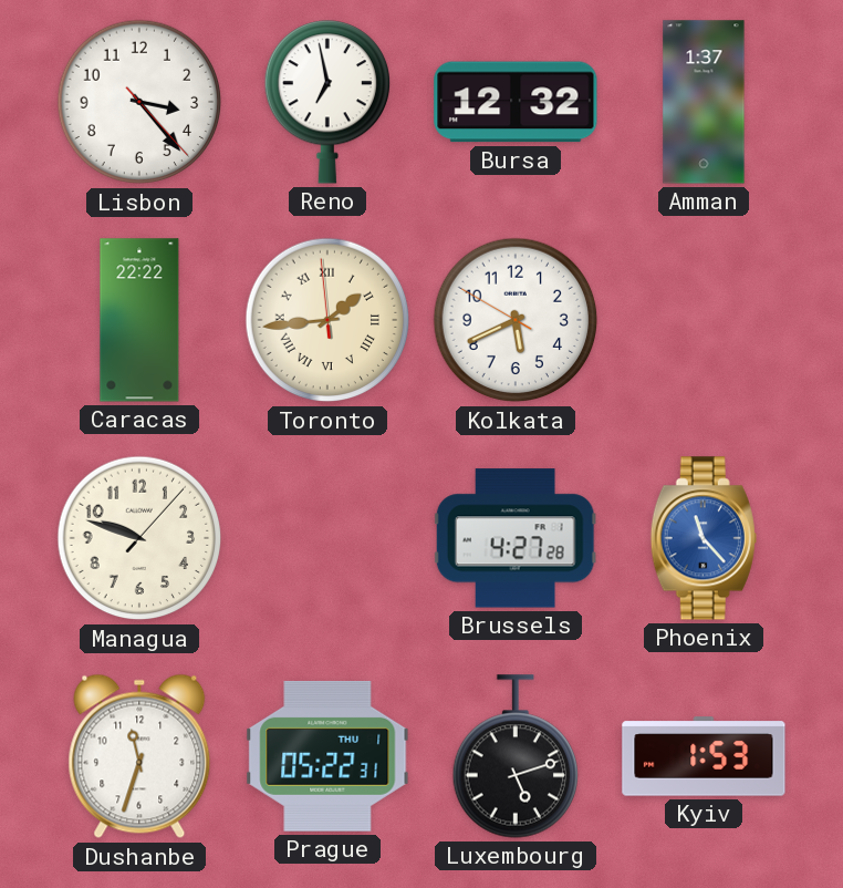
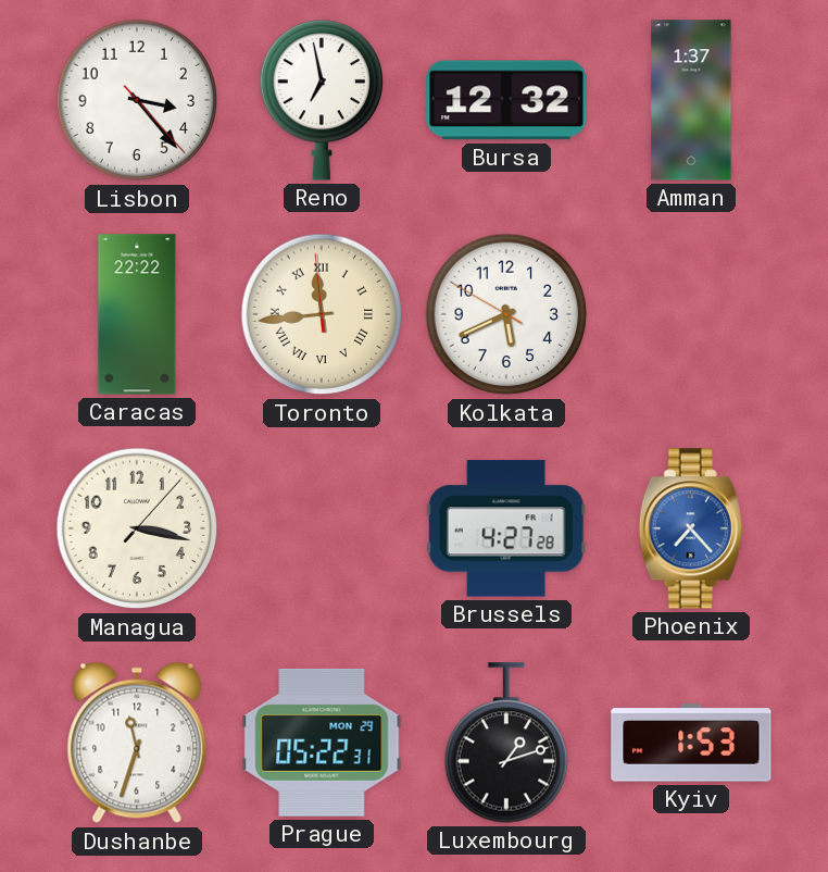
Toronto: 1:43 -> 11:43
Managua: 9:48 -> 3:17
Phoenix: 11:23 -> 7:23
Prague date: THU 1 -> MON 29
Luxembourg: 5:12 -> 1:12
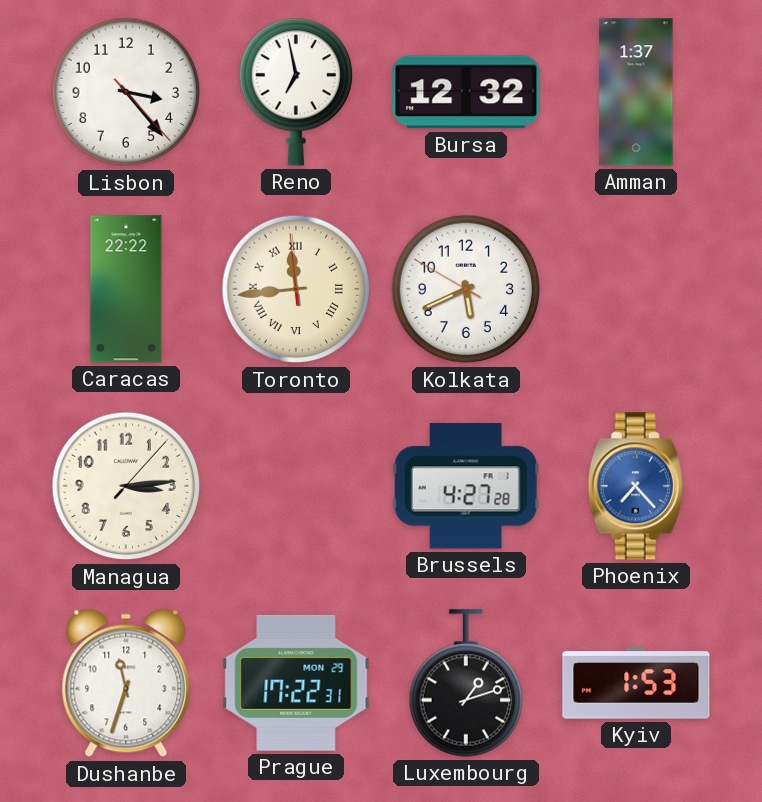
Managua: 3:17 -> 3:14
Prague: 05:22 -> 17:22
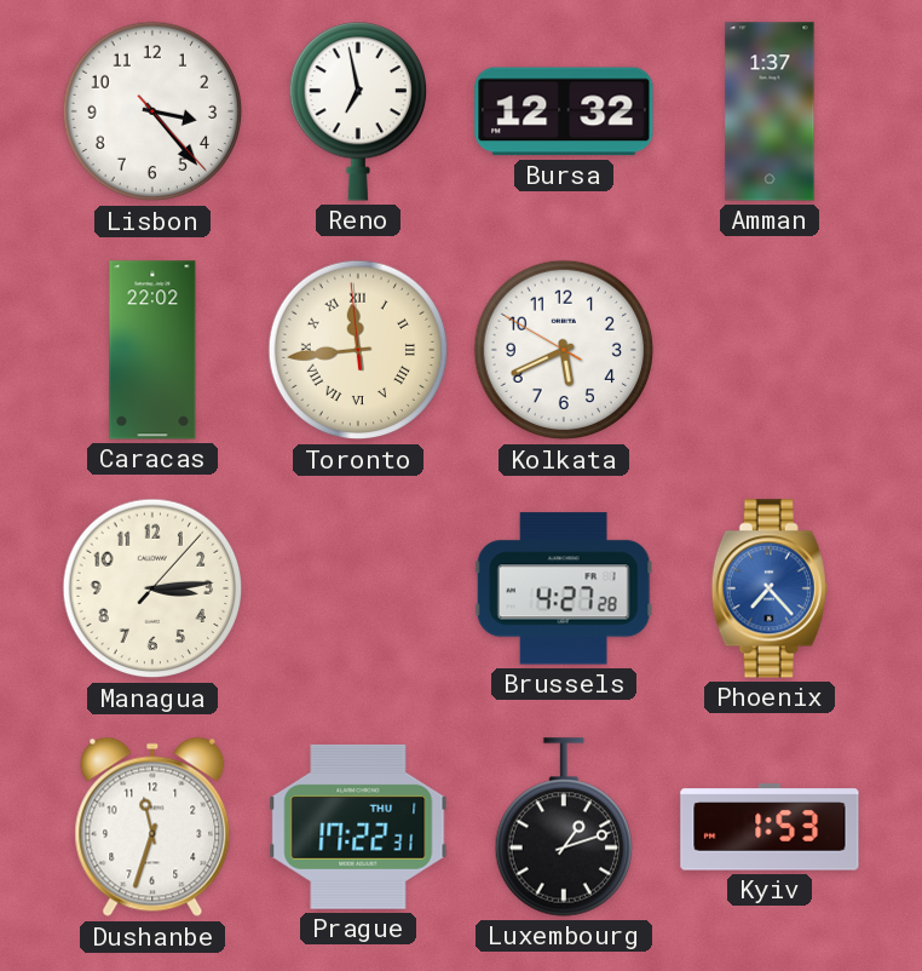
Caracas: 22:22 -> 22:02
Prague date: MON 29 -> THU 1
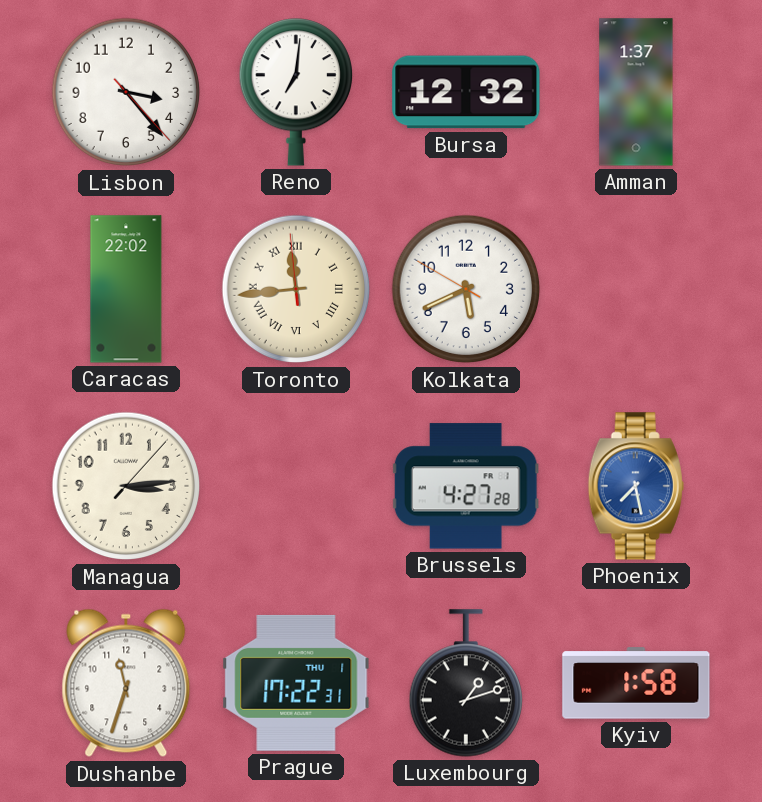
Reno: 6:58 -> 7:01
Phoenix: 7:23 -> 7:28
Kyiv: 1:53 -> 1:58
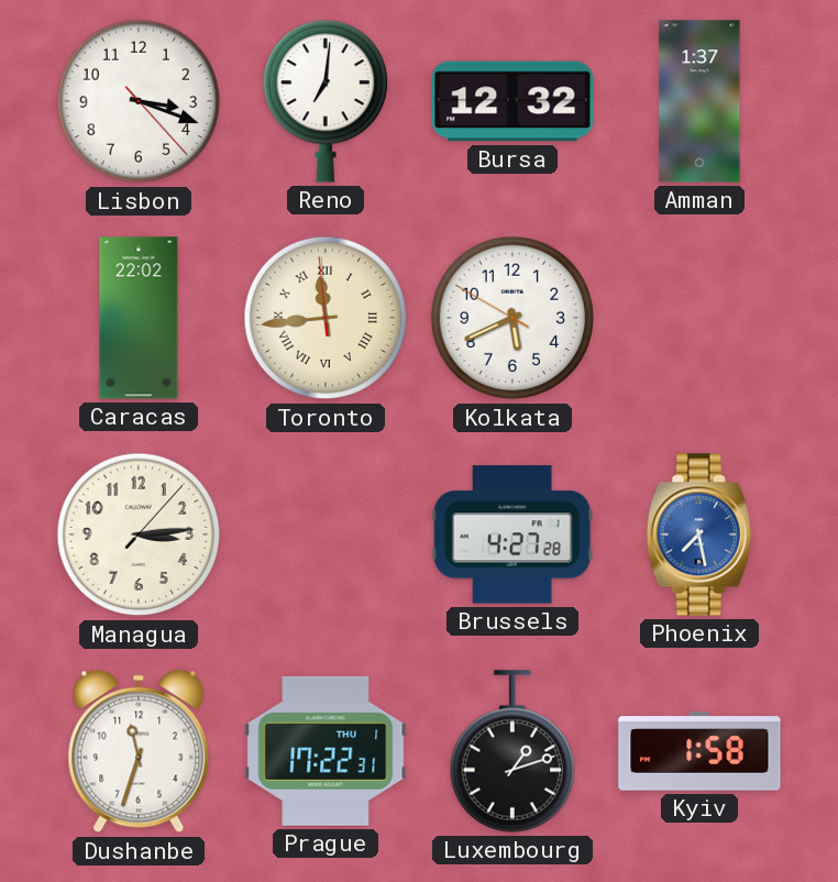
Lisbon: 3:23 -> 3:18
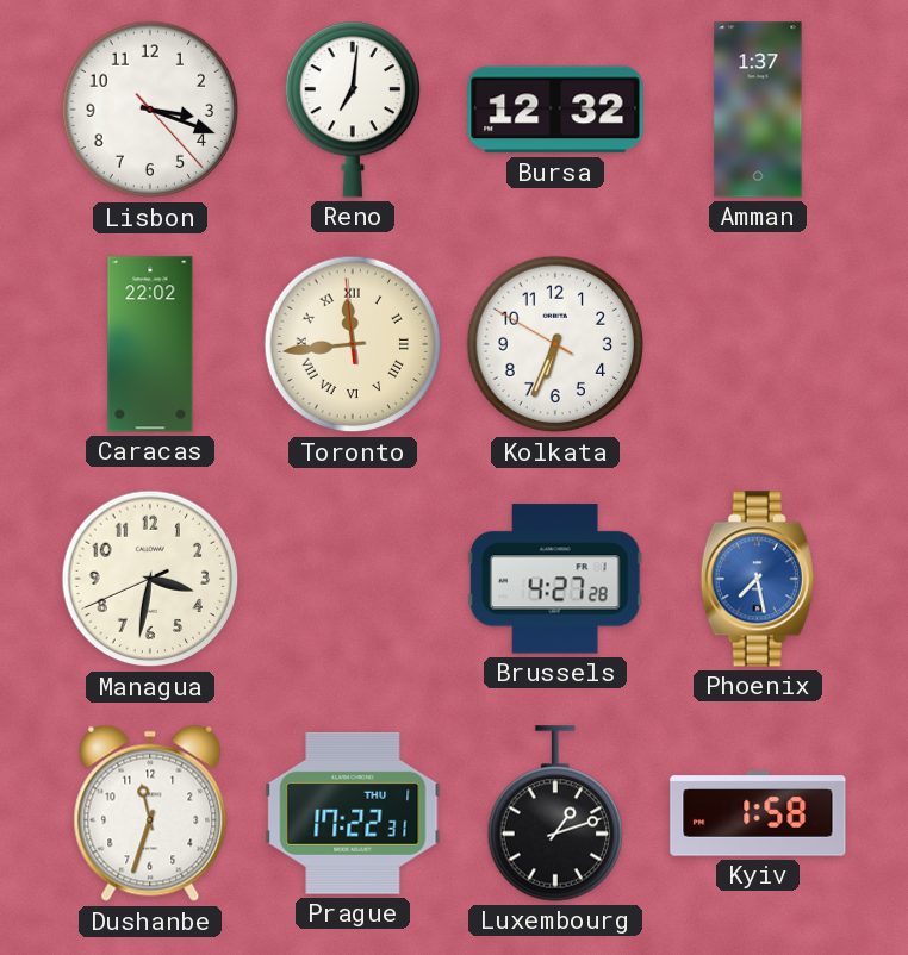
Kolkata: 5:40 -> 6:33
Managua: 3:14 -> 3:31
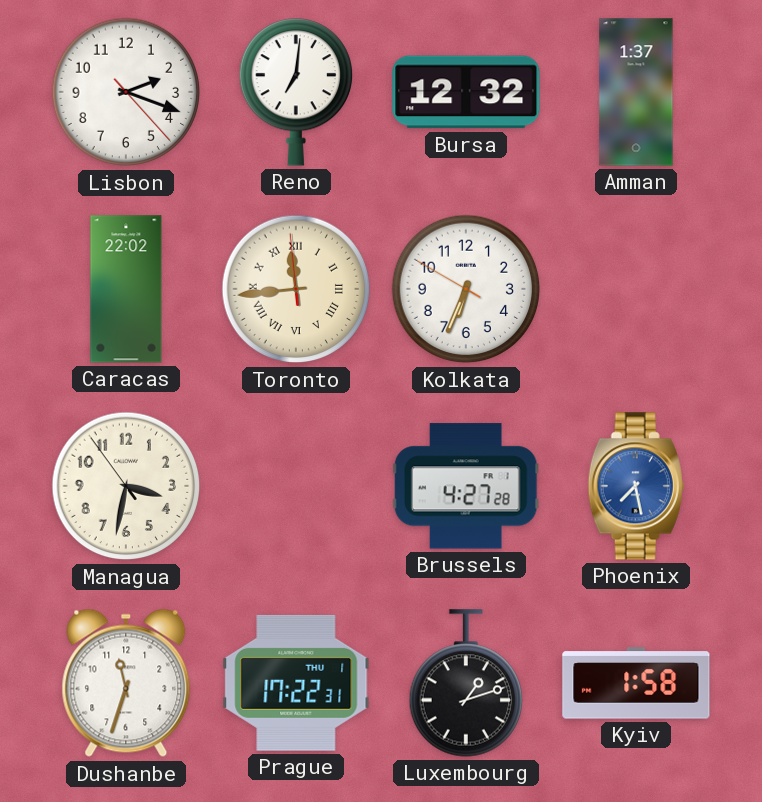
Lisbon: 3:18 -> 2:18
Managua: 3:31:41 -> 3:31:54
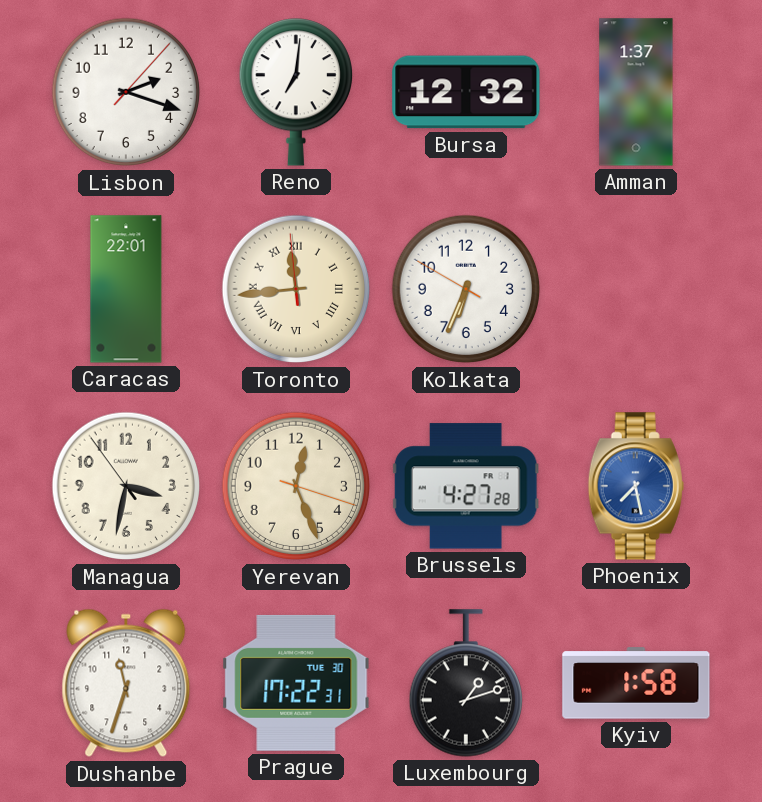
Lisbon: 2:18:23 -> 2:18:07
Caracas: 22:02 -> 22:01
Yerevan: none -> 12:26
Prague date: THU 1 -> TUE 30
